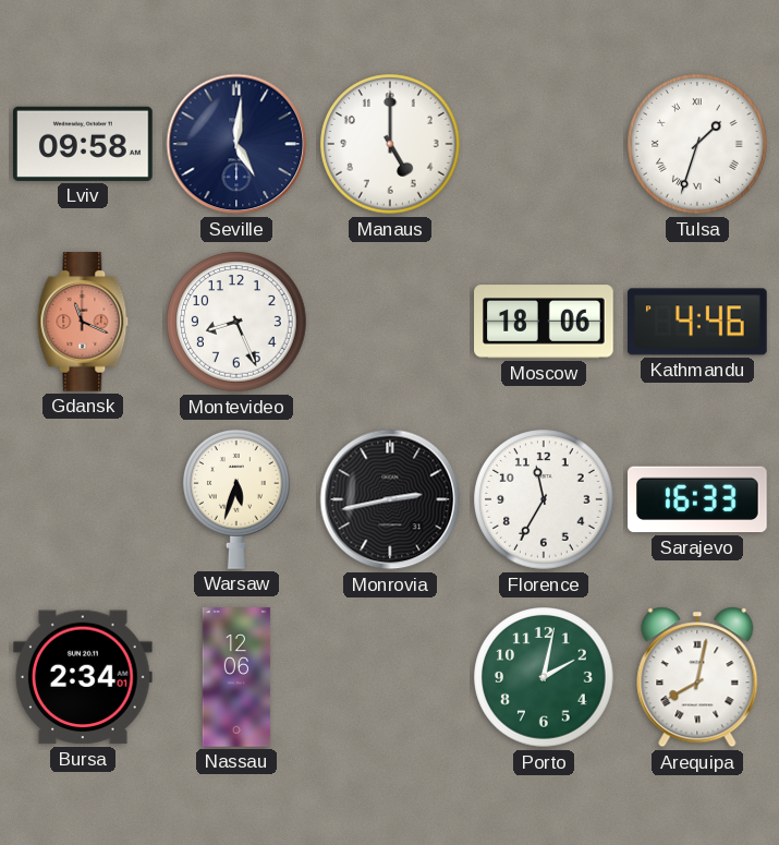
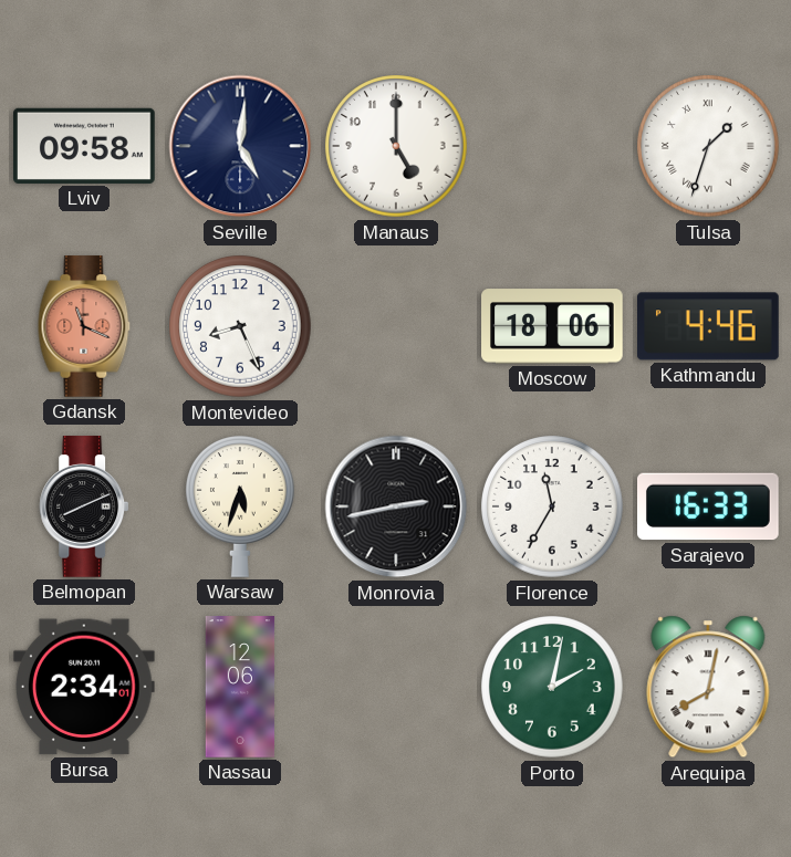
Belmopan: none -> 8:11
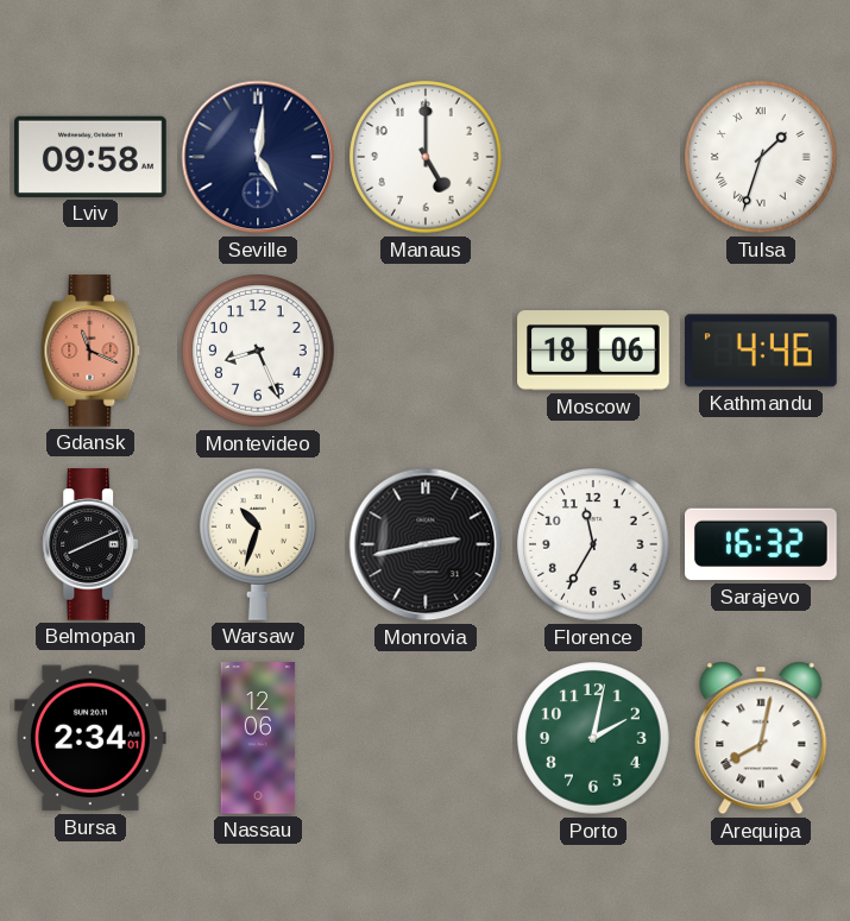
Warsaw: 5:33 -> 10:33
Sarajevo: 16:33 -> 16:32
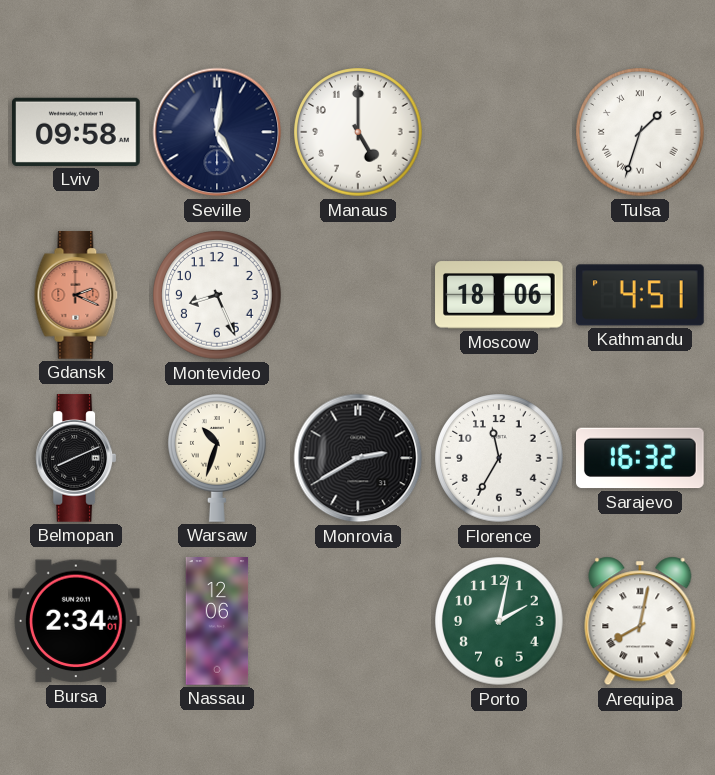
Gdansk: 11:19 -> 2:19
Kathmandu: 4:46 -> 4:51
Monrovia: 2:43 -> 2:40
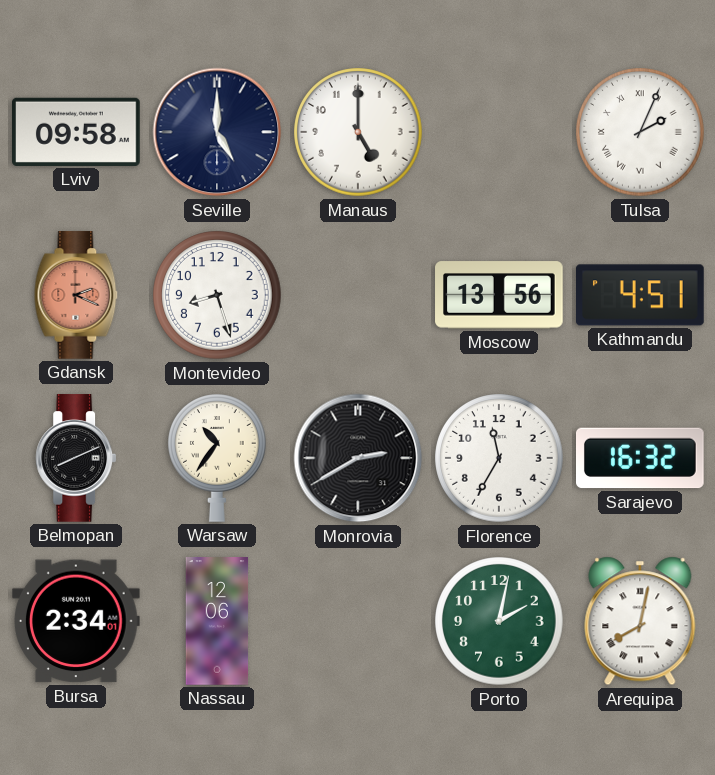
Seville: 5:01 -> 5:00
Tulsa: 1:33 -> 2:04
Montevideo: 8:26 -> 8:27
Moscow: 18:06 -> 13:56
Warsaw: 10:33 -> 10:36
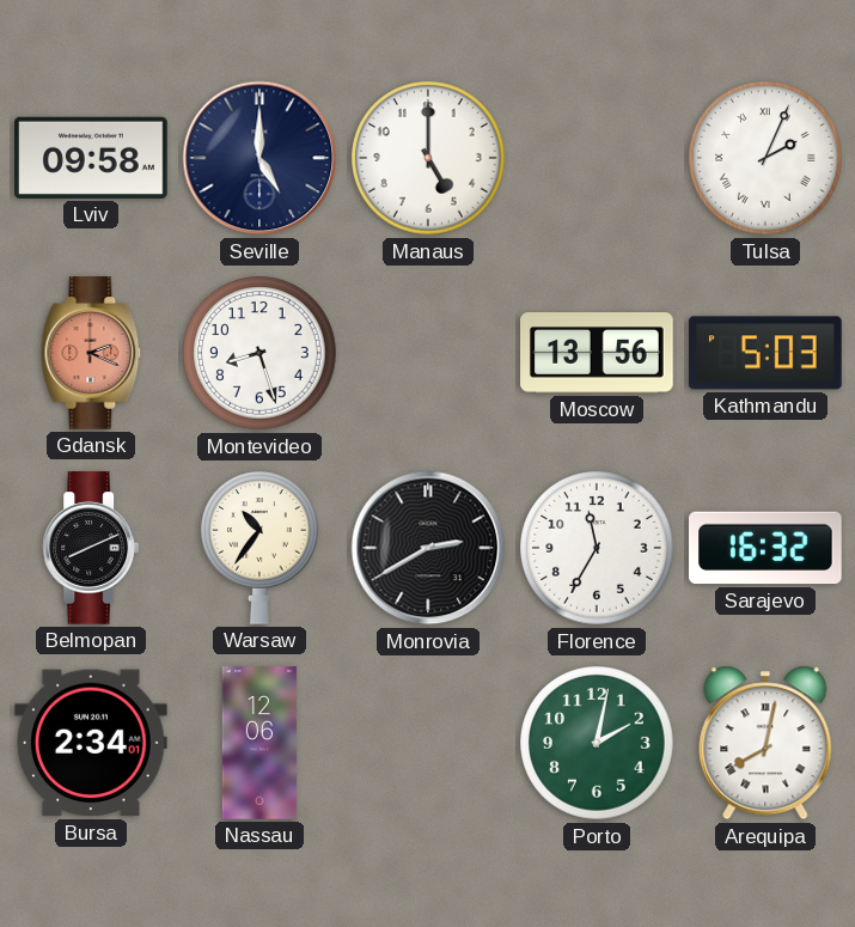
Kathmandu: 4:51 -> 5:03
